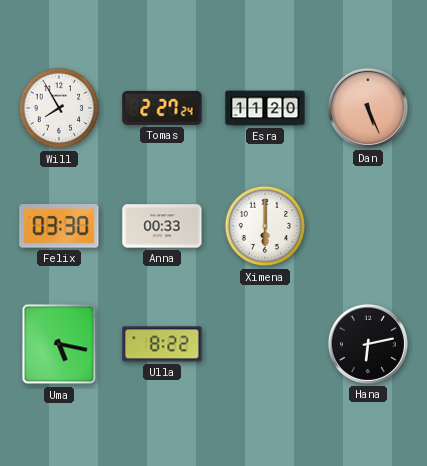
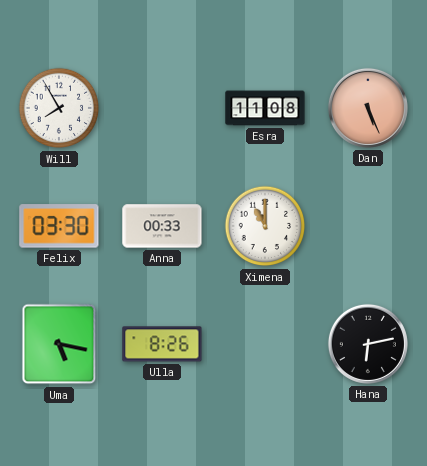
Tomas: 2:27 -> none
Esra: 11:20 -> 11:08
Ximena: 6:00 -> 11:00
Ulla: 8:22 -> 8:26
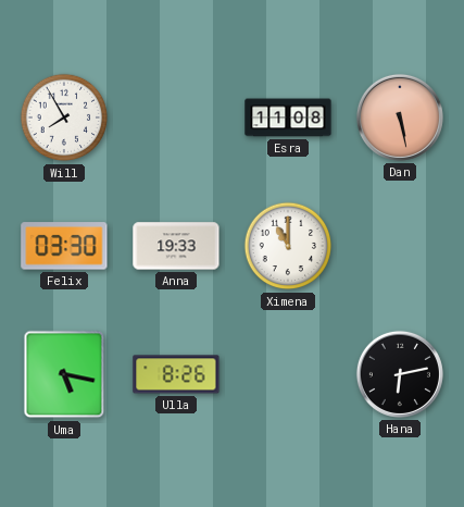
Dan: 5:26 -> 5:28
Anna: 00:33 -> 19:33
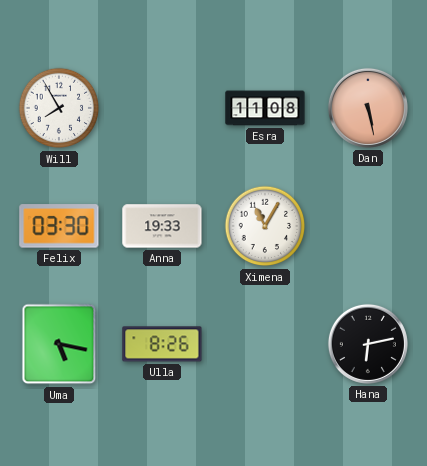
Ximena: 11:00 -> 11:05
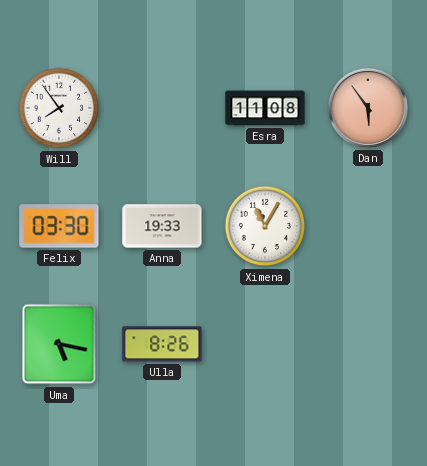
Will: 7:55 -> 7:54
Dan: 5:28 -> 5:54
Hana: 6:13 -> none
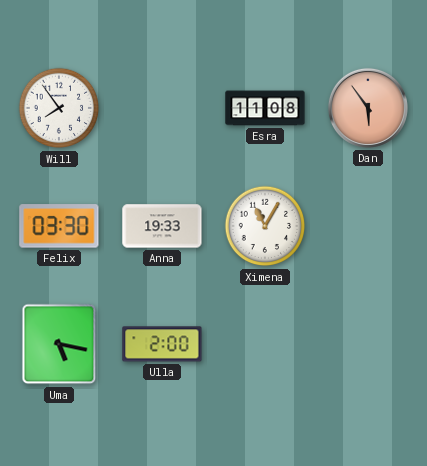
Ulla: 8:26 -> 2:00
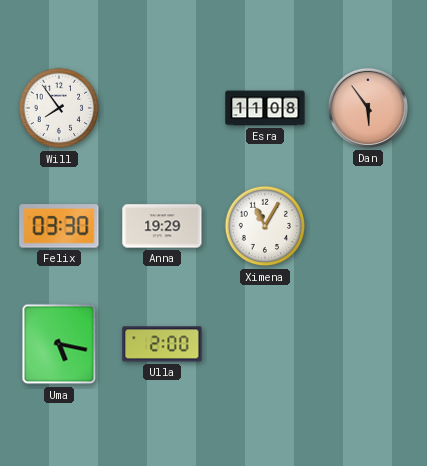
Anna: 19:33 -> 19:29
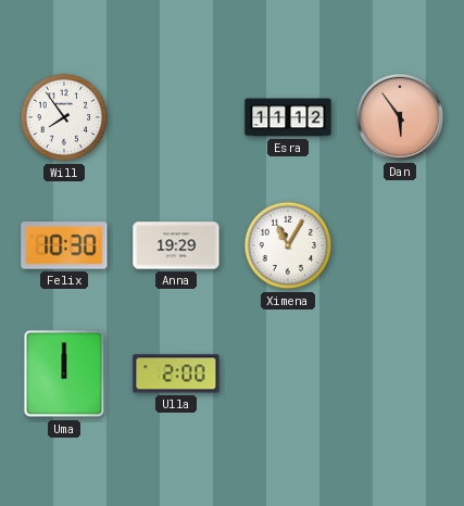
Esra: 11:08 -> 11:12
Felix: 03:30 -> 10:30
Uma: 5:17 -> 12:00
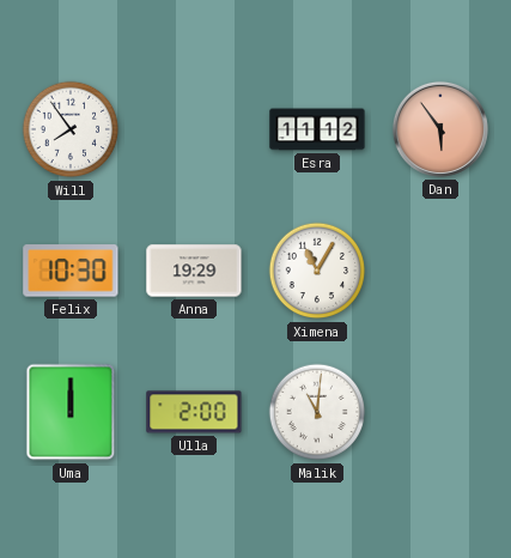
Malik: none -> 11:01
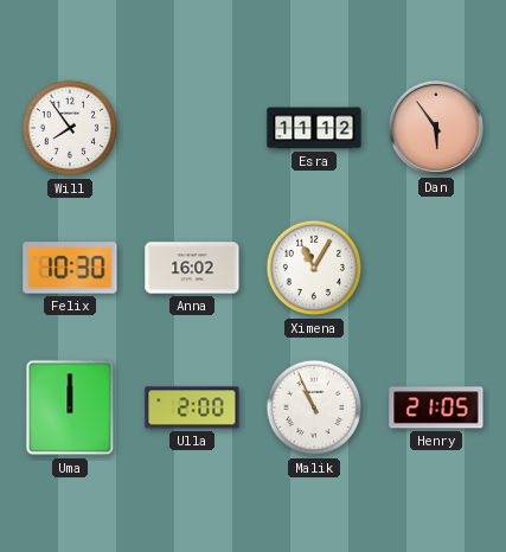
Anna: 19:29 -> 16:02
Malik: 11:01 -> 10:56
Henry: none -> 21:05
